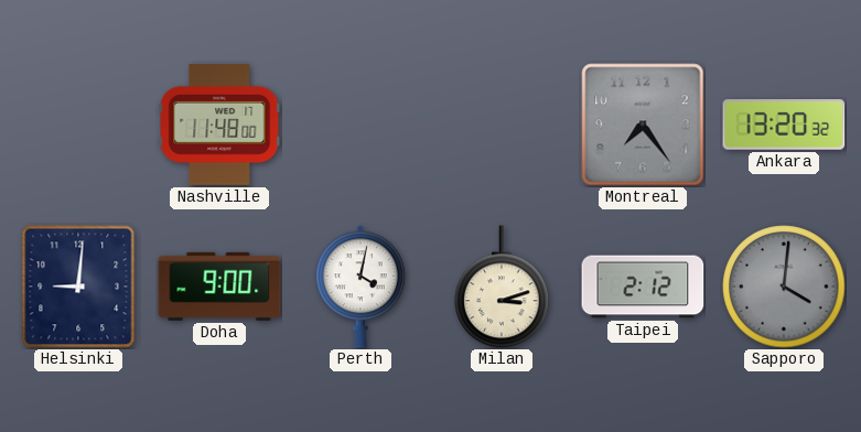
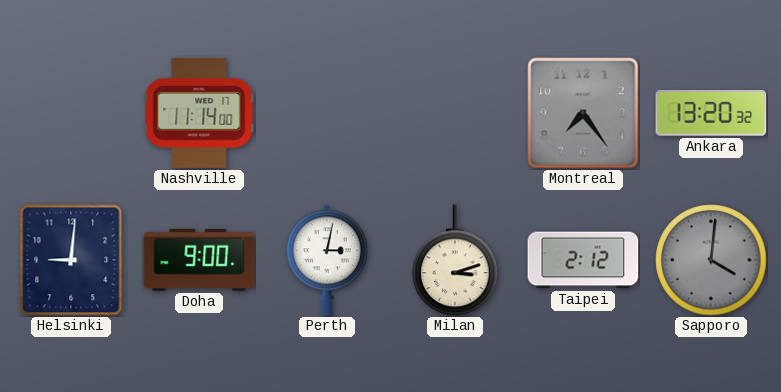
Nashville: 11:48 -> 11:14
Perth: 4:02 -> 3:02
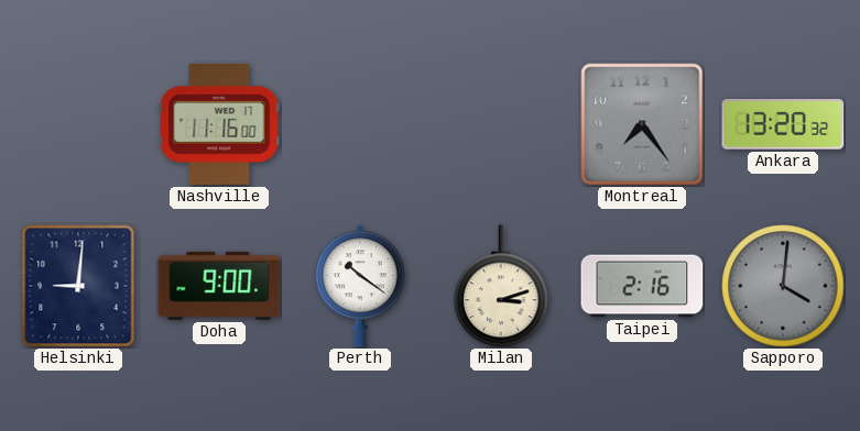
Nashville: 11:14 -> 11:16
Perth: 3:02 -> 10:21
Taipei: 2:12 -> 2:16
